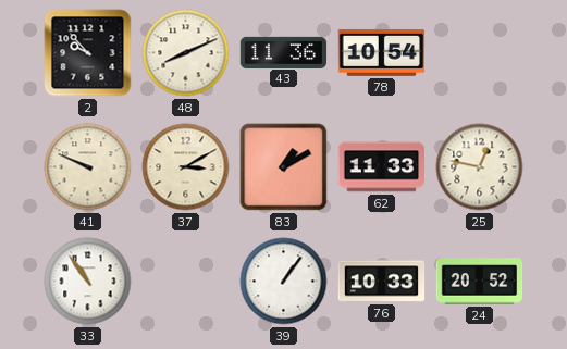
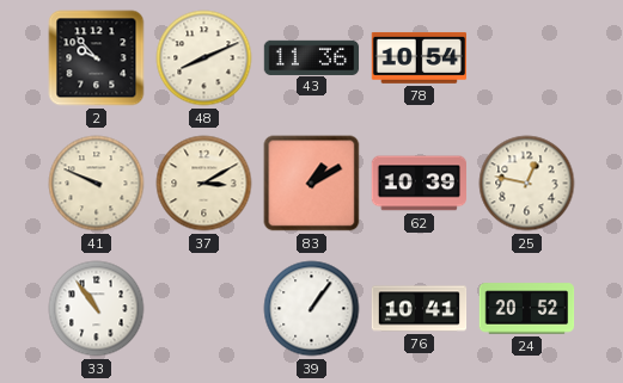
62: 11:33 -> 10:39
76: 10:33 -> 10:41
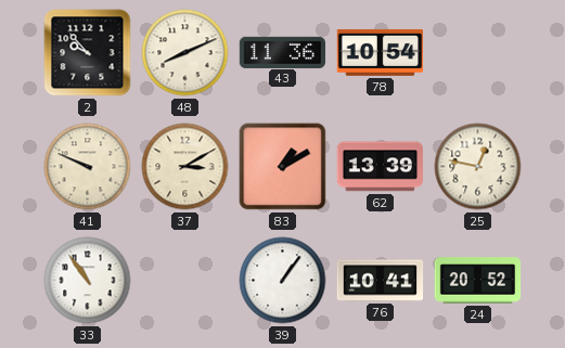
62: 10:39 -> 13:39
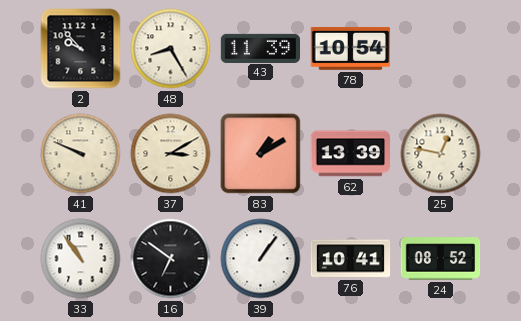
48: 8:11 -> 8:25
43: 11:36 -> 11:39
16: none -> 6:51
24: 20:52 -> 08:52
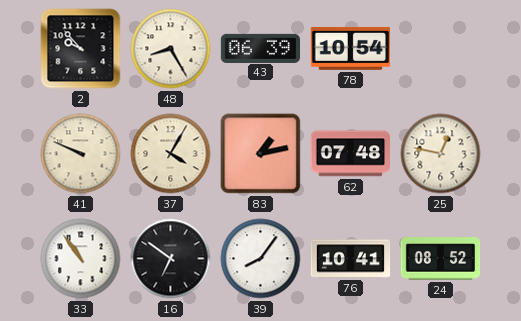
43: 11:39 -> 06:39
37: 3:10 -> 4:05
83: 1:10 -> 1:13
62: 13:39 -> 07:48
39: 1:06 -> 8:06
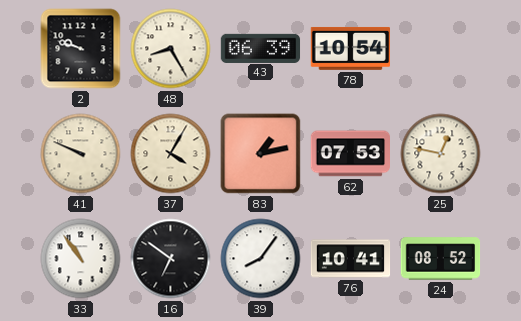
2: 9:53 -> 9:48
62: 07:48 -> 07:53
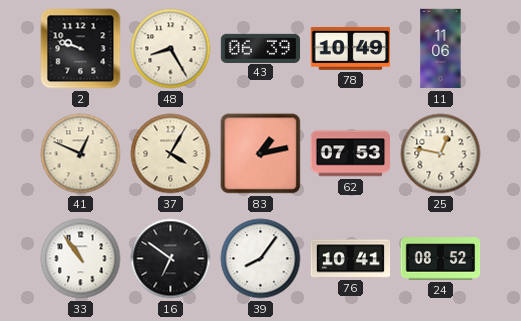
78: 10:54 -> 10:49
11: none -> 11:06
41: 9:49 -> 12:49
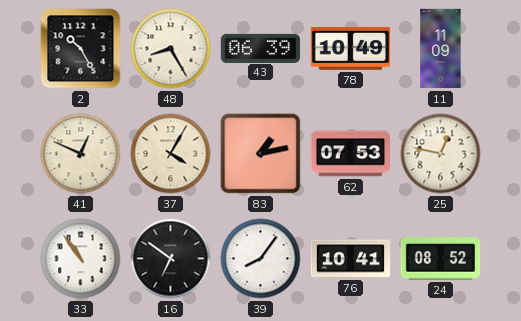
2: 9:48 -> 10:25
11: 11:06 -> 11:09
